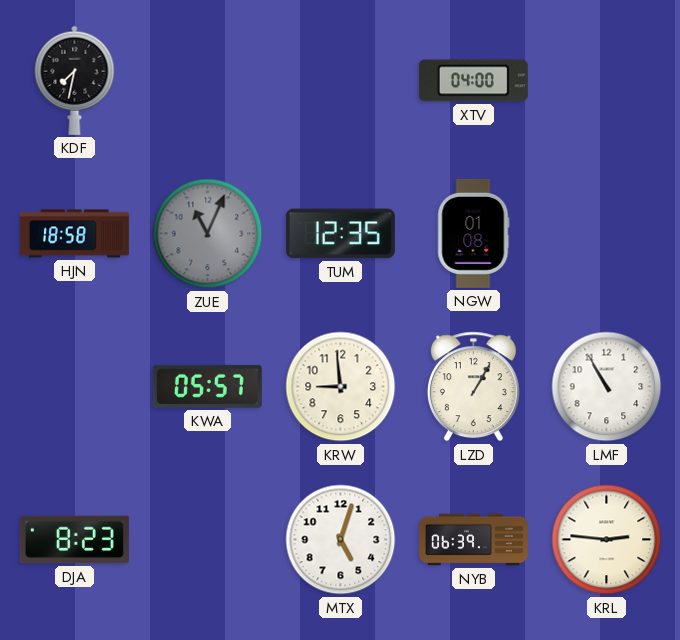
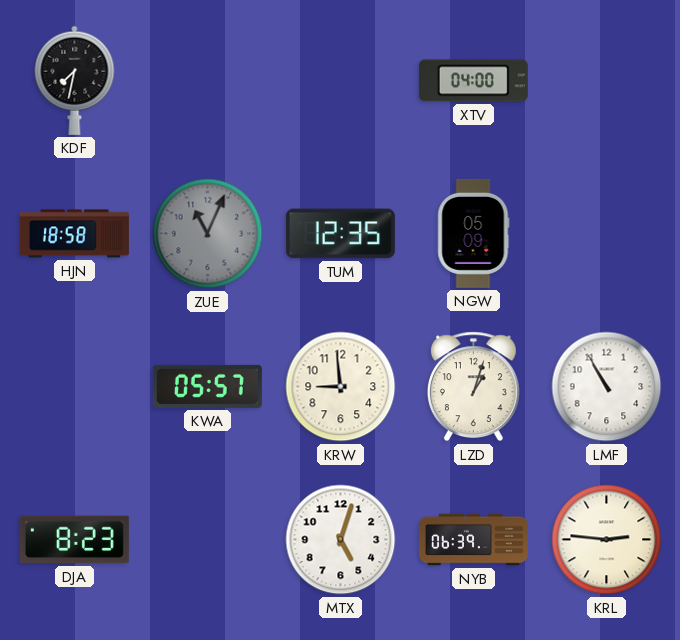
NGW: 01:08 -> 05:09
LZD: 1:05 -> 1:03
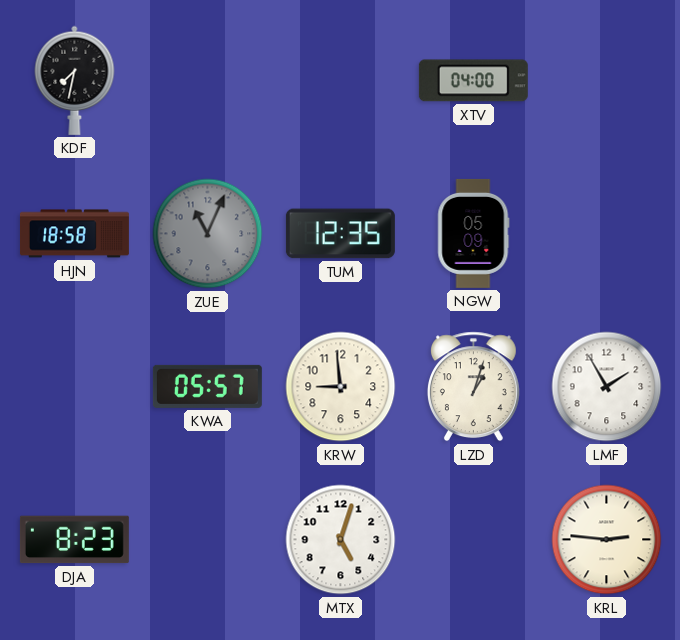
LMF: 10:55 -> 1:55
NYB: 06:39 -> none
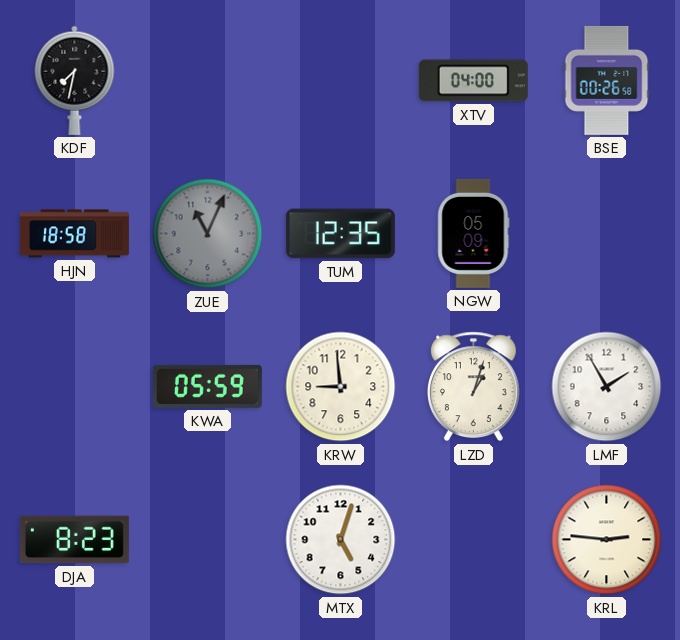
BSE: none -> 00:26
KWA: 05:57 -> 05:59
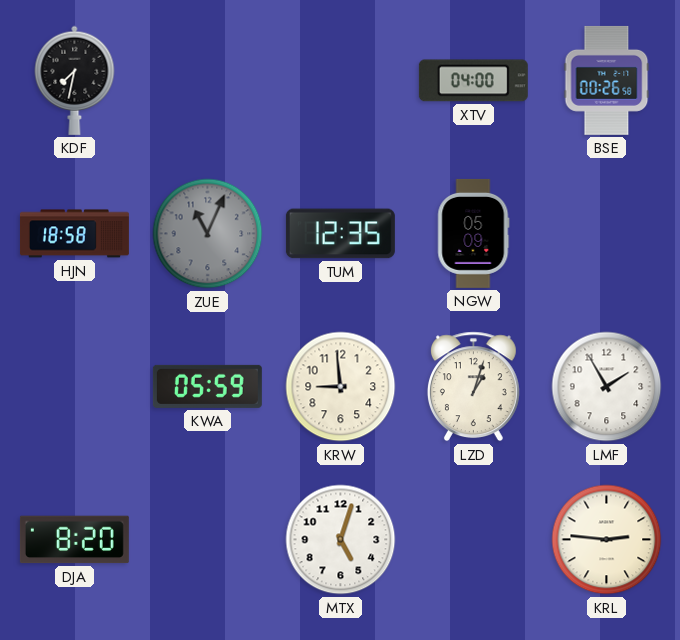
DJA: 8:23 -> 8:20
